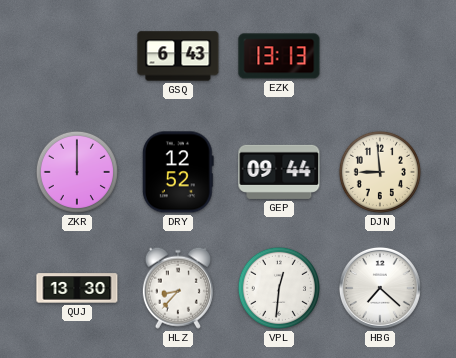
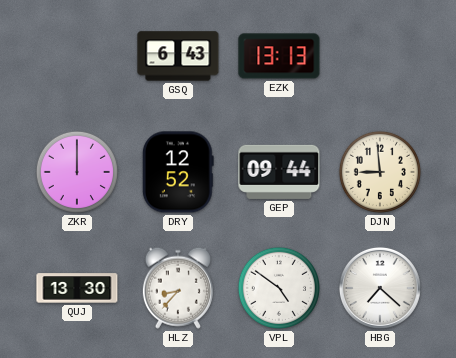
VPL: 12:31 -> 4:51
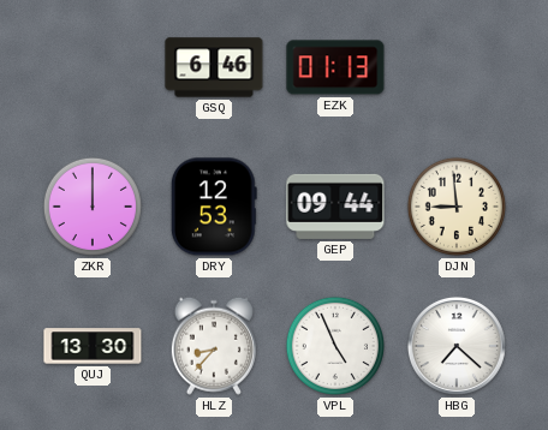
GSQ: 6:43 -> 6:46
EZK: 13:13 -> 01:13
DRY: 12:52 -> 12:53
VPL: 4:51 -> 4:56
